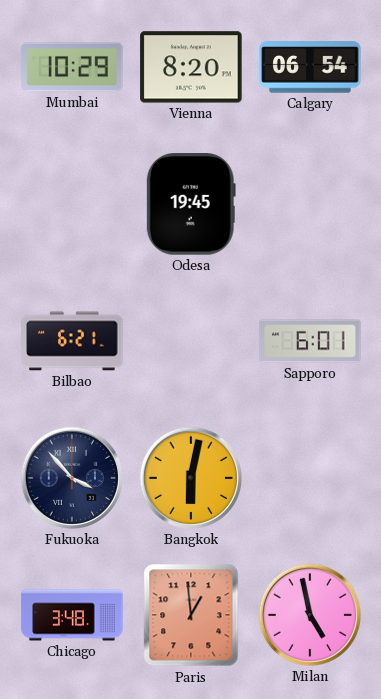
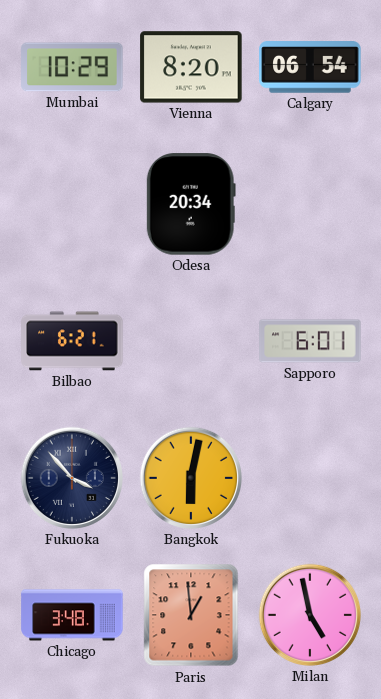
Odesa: 19:45 -> 20:34
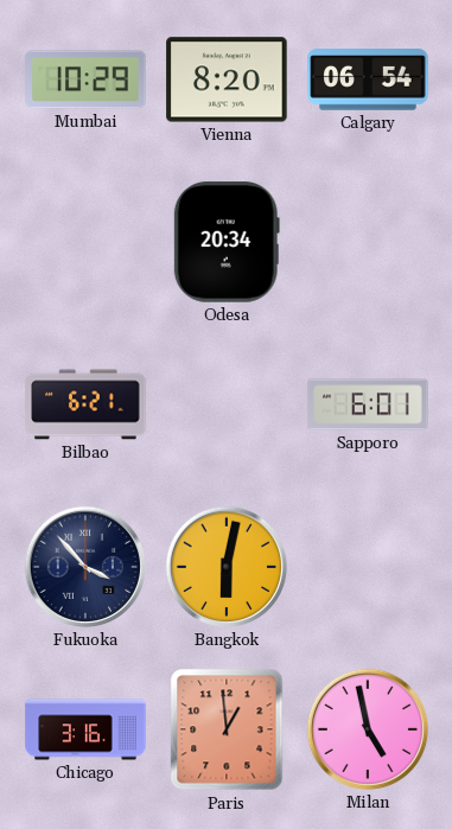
Chicago: 3:48 -> 3:16
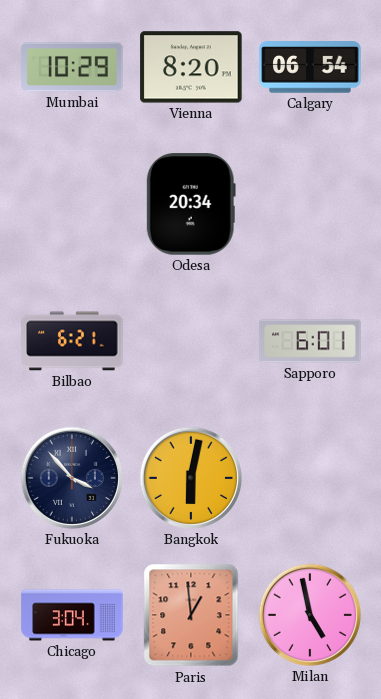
Chicago: 3:16 -> 3:04
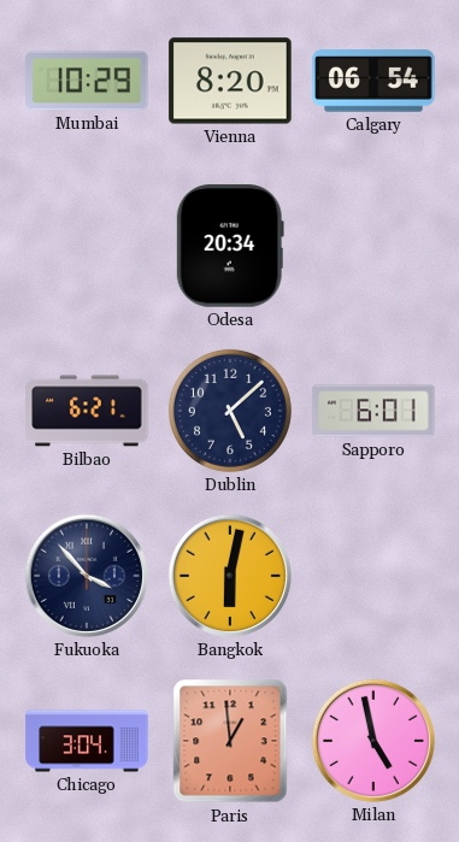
Dublin: none -> 5:08
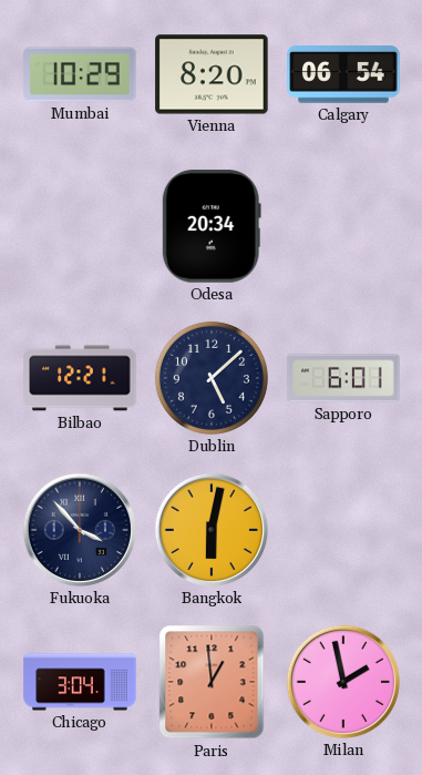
Bilbao: 6:21 -> 12:21
Milan: 4:58 -> 1:58
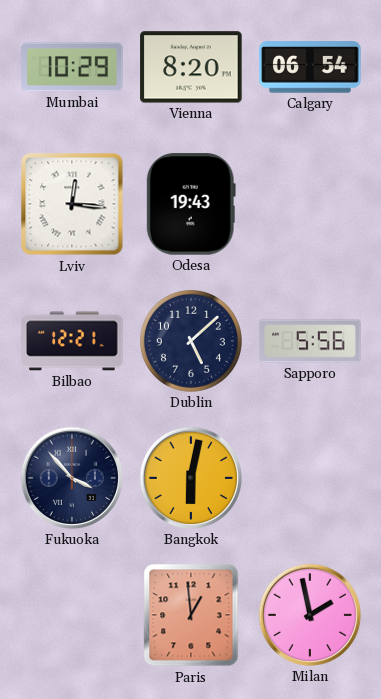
Lviv: none -> 12:16
Odesa: 20:34 -> 19:43
Sapporo: 6:01 -> 5:56
Chicago: 3:04 -> none
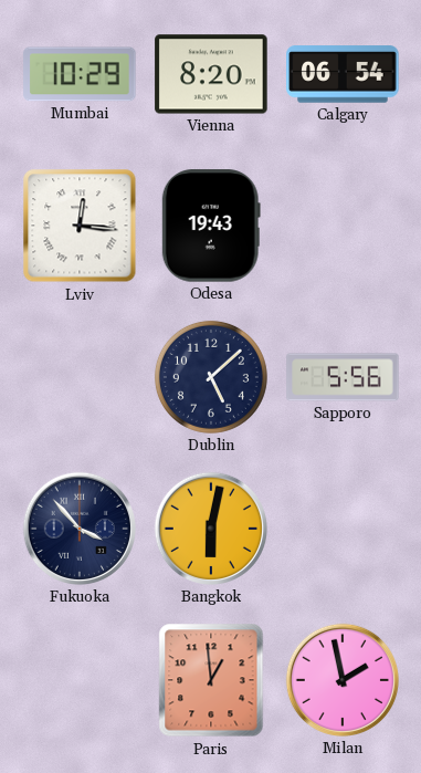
Bilbao: 12:21 -> none
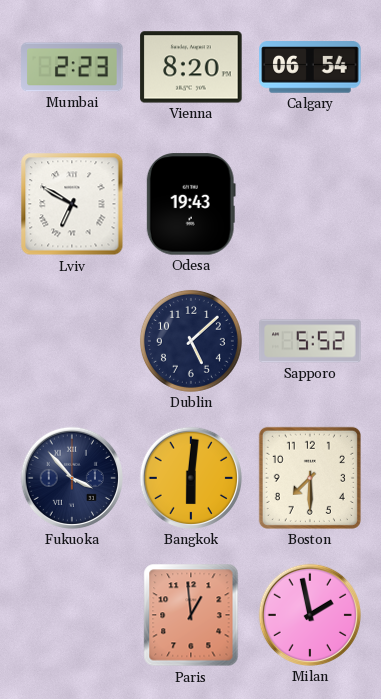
Mumbai: 10:29 -> 2:23
Lviv: 12:16 -> 6:50
Sapporo: 5:56 -> 5:52
Bangkok: 6:02 -> 6:01
Boston: none -> 7:30
